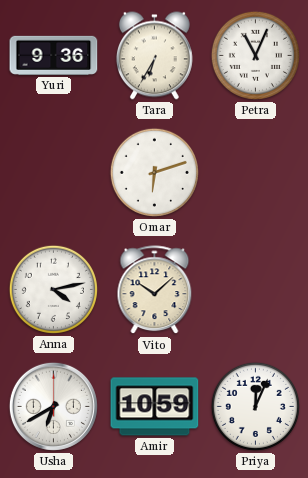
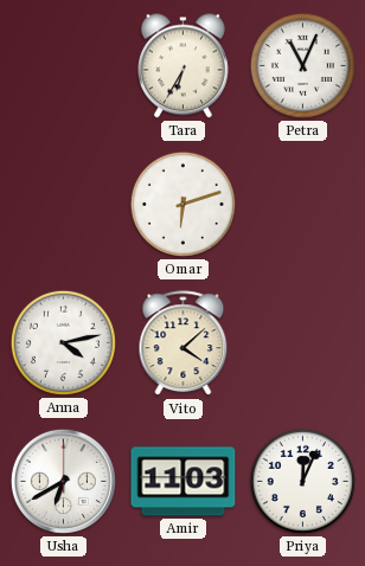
Yuri: 9:36 -> none
Vito: 10:08 -> 4:08
Amir: 10:59 -> 11:03
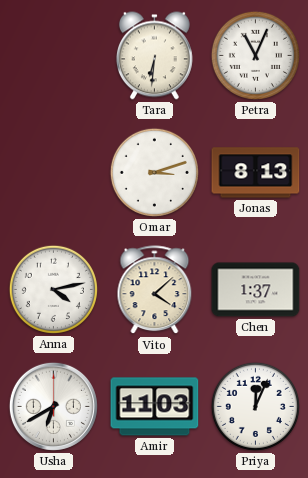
Tara: 6:35 -> 6:31
Omar: 6:12 -> 3:12
Jonas: none -> 8:13
Chen: none -> 1:37
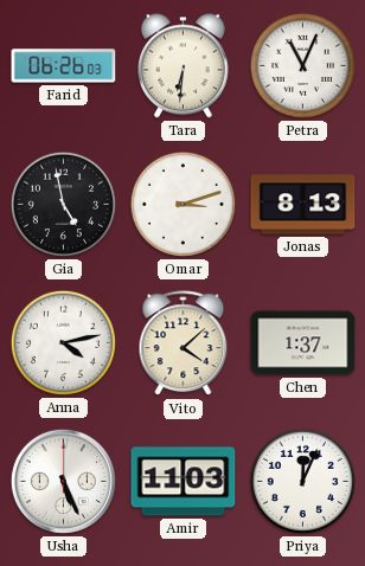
Farid: none -> 06:26
Gia: none -> 4:58
Usha: 6:40 -> 5:26
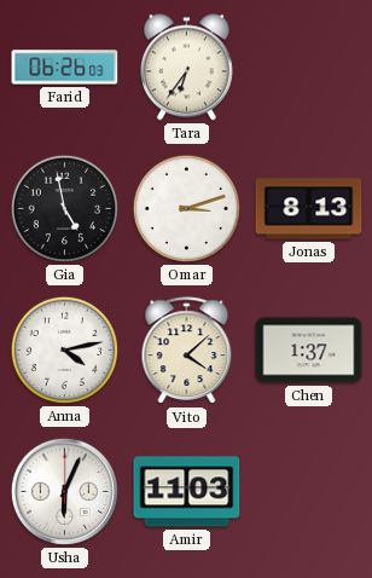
Tara: 6:31 -> 6:36
Petra: 11:04 -> none
Usha: 5:26 -> 6:04
Priya: 12:04 -> none
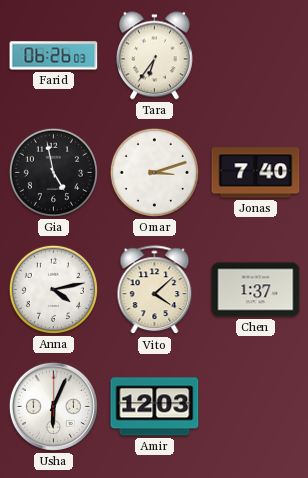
Jonas: 8:13 -> 7:40
Amir: 11:03 -> 12:03
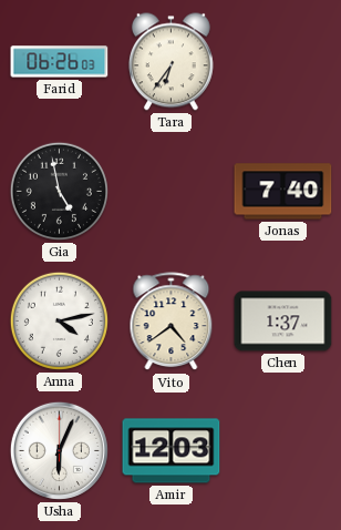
Omar: 3:12 -> none
Vito: 4:08 -> 4:39
